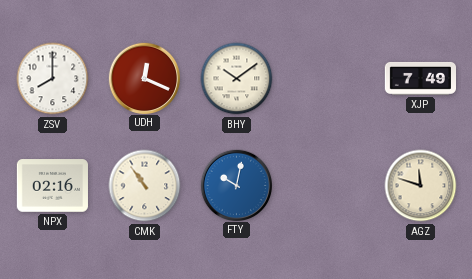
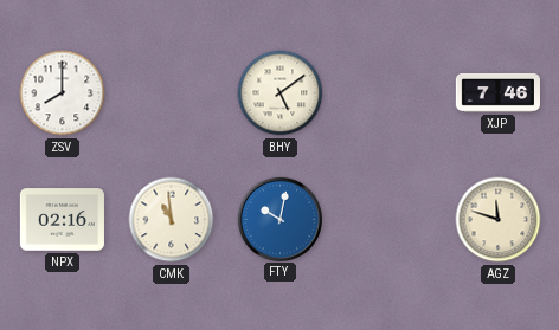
UDH: 12:19 -> none
BHY: 10:09 -> 5:09
XJP: 7:49 -> 7:46
CMK: 10:54 -> 10:59
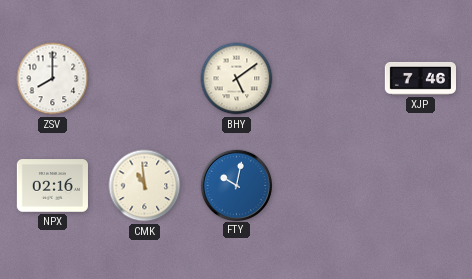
AGZ: 11:48 -> none
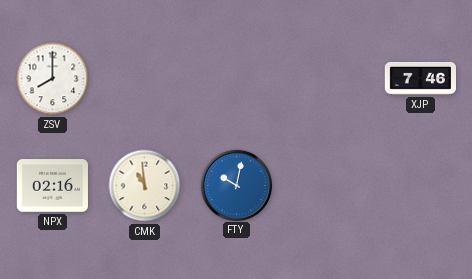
BHY: 5:09 -> none
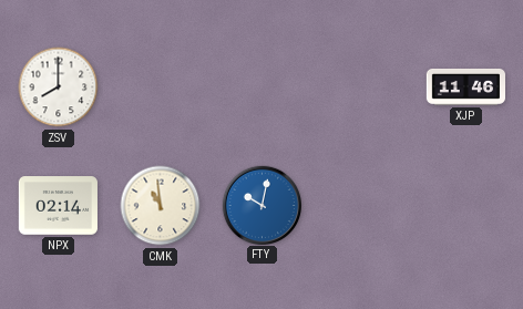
XJP: 7:46 -> 11:46
NPX: 02:16 -> 02:14
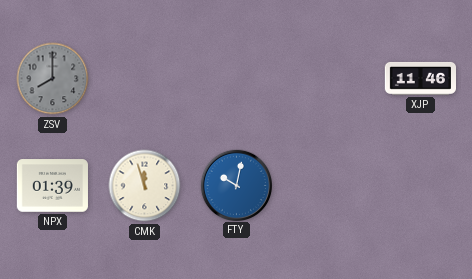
ZSV dial: white -> grey
NPX: 02:14 -> 01:39
CMK: 10:59 -> 11:57
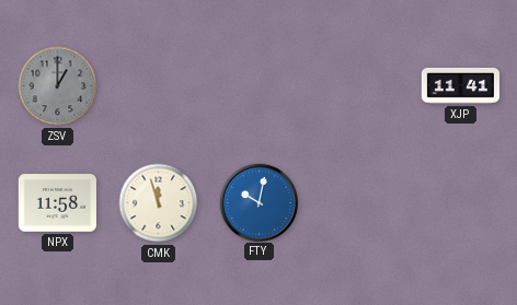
ZSV: 8:00 -> 1:00
XJP: 11:46 -> 11:41
NPX: 01:39 -> 11:58
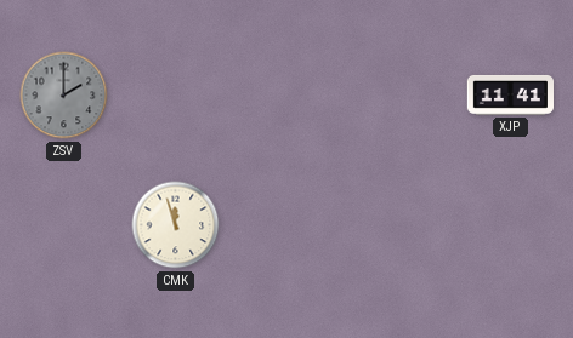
ZSV: 1:00 -> 2:00
NPX: 11:58 -> none
FTY: 10:02 -> none
